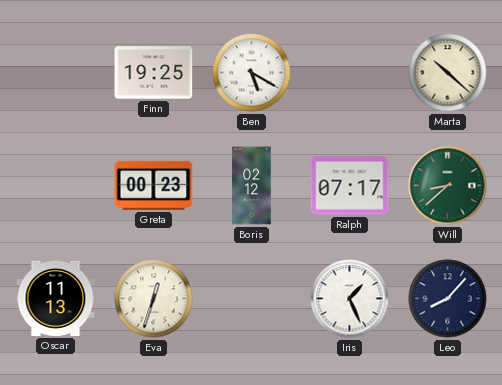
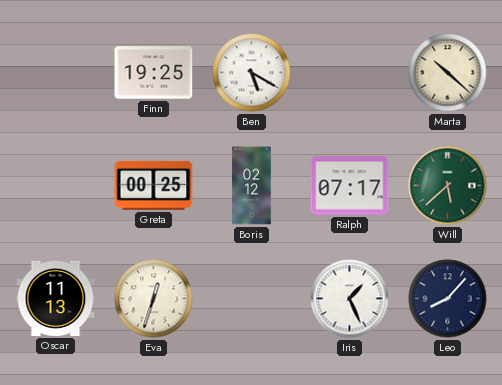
Greta: 00:23 -> 00:25
Will: 8:38 -> 5:38
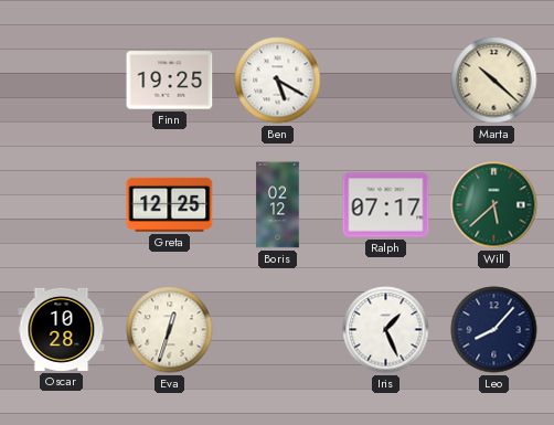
Greta: 00:25 -> 12:25
Oscar: 11:13 -> 10:28
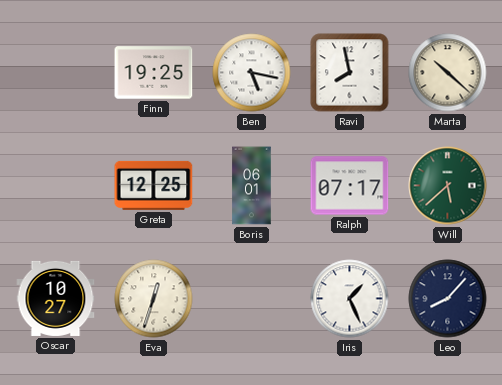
Ben: 5:20 -> 5:17
Ravi: none -> 7:58
Boris: 02:12 -> 06:01
Oscar: 10:28 -> 10:27
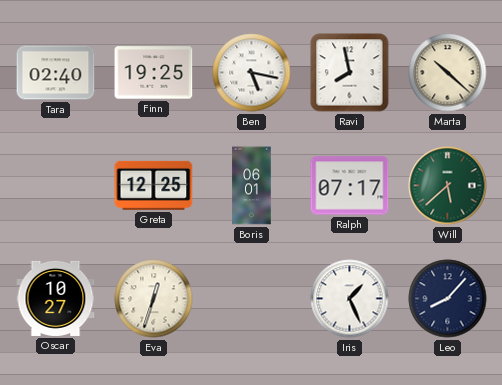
Tara: none -> 02:40
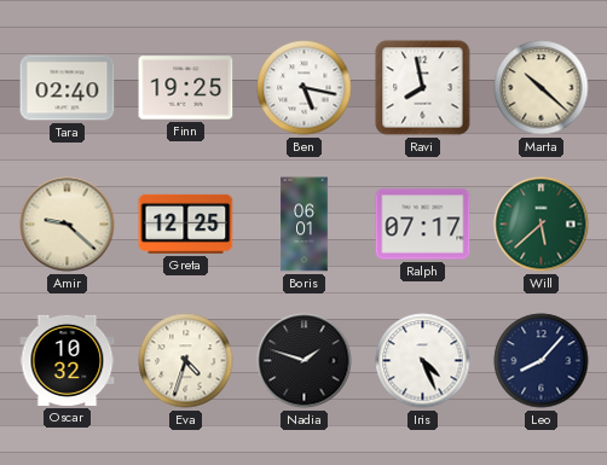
Amir: none -> 9:22
Oscar: 10:27 -> 10:32
Eva: 12:33 -> 4:33
Nadia: none -> 1:48
Iris: 1:26 -> 4:26
